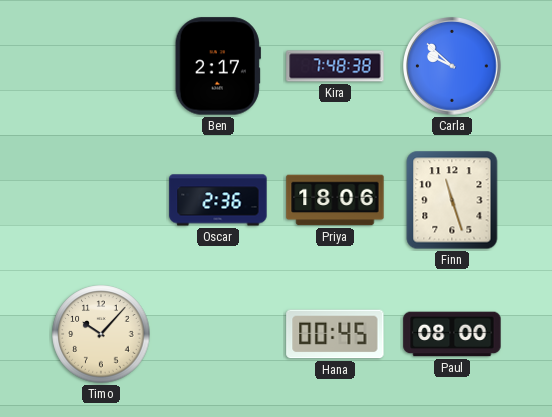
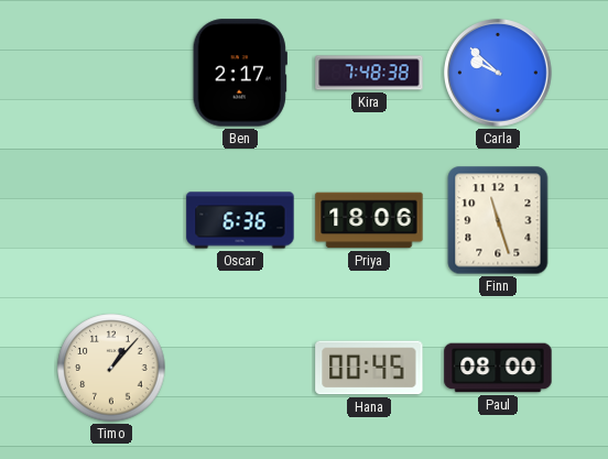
Oscar: 2:36 -> 6:36
Timo: 10:07 -> 1:07
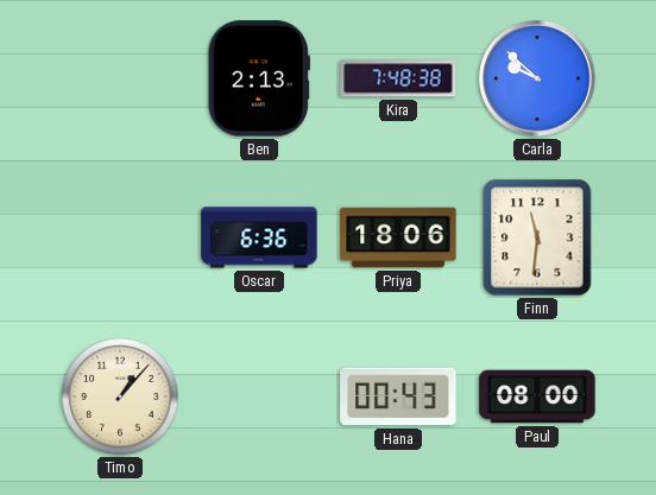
Ben: 2:17 -> 2:13
Finn: 11:27 -> 11:31
Hana: 00:45 -> 00:43
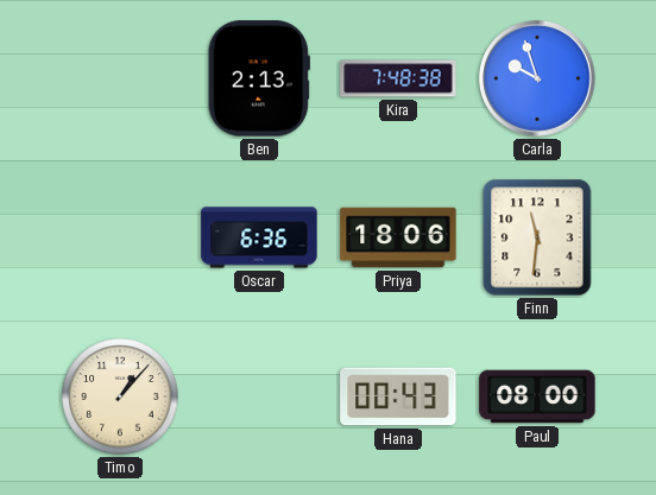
Carla: 9:52 -> 9:57
